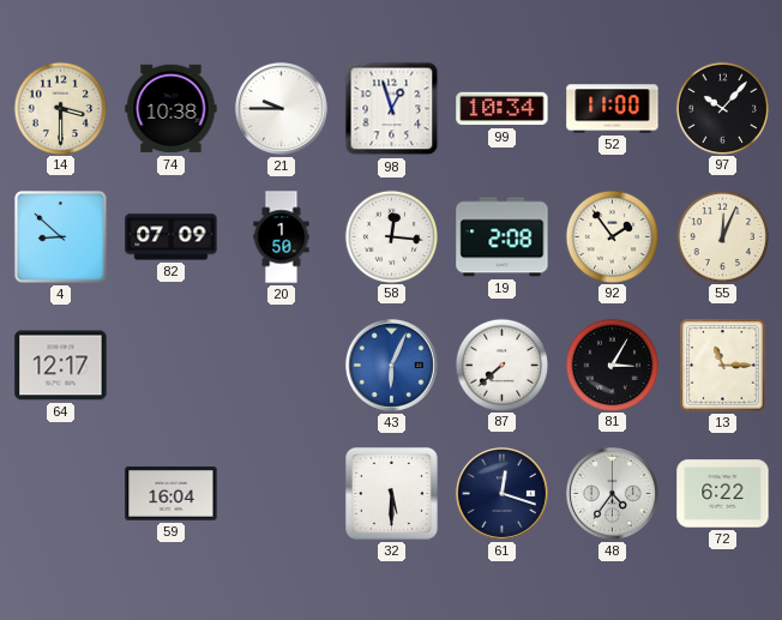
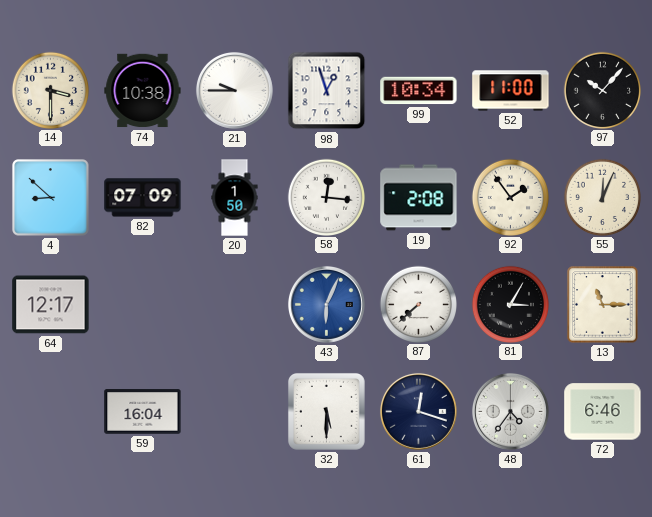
72: 6:22 -> 6:46
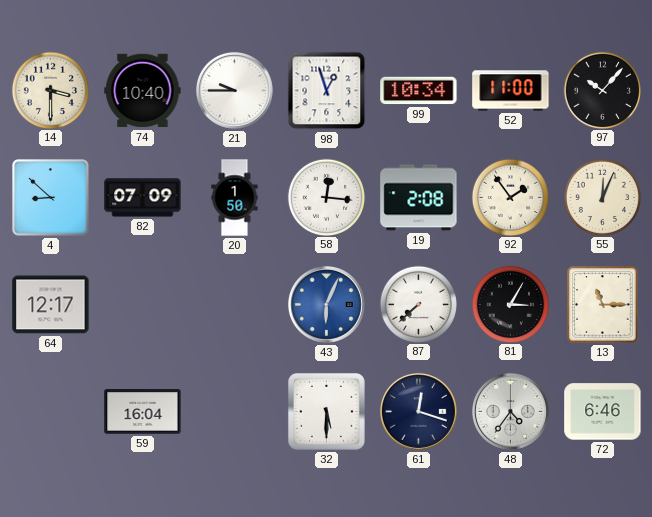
74: 10:38 -> 10:40
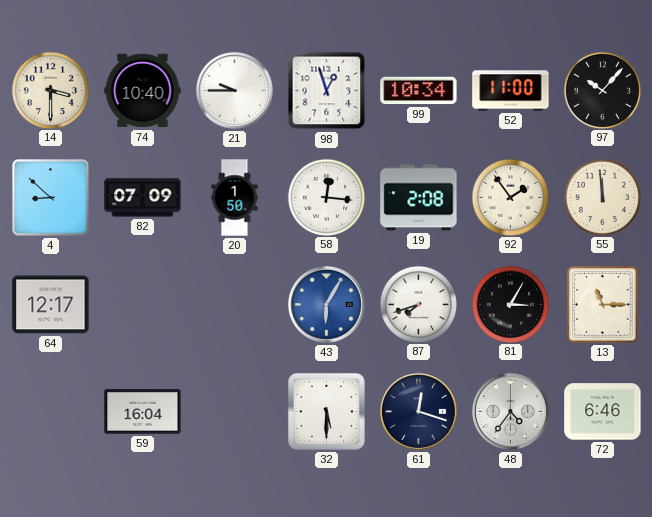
55: 12:04 -> 11:59
43: 6:04 -> 6:05
87: 7:38 -> 7:42
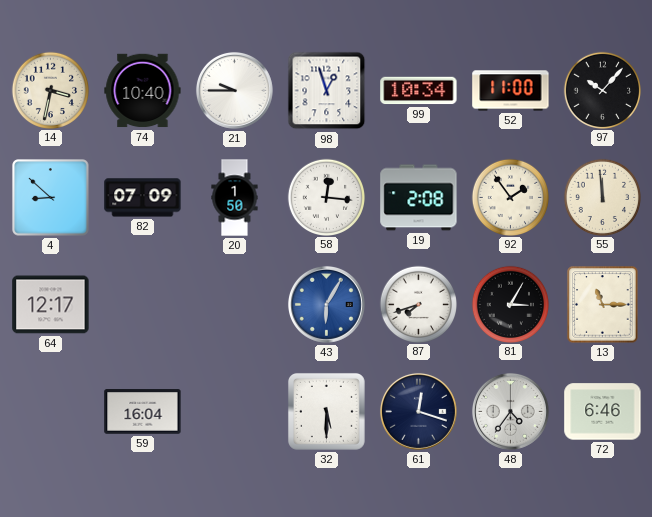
14: 3:30 -> 3:32
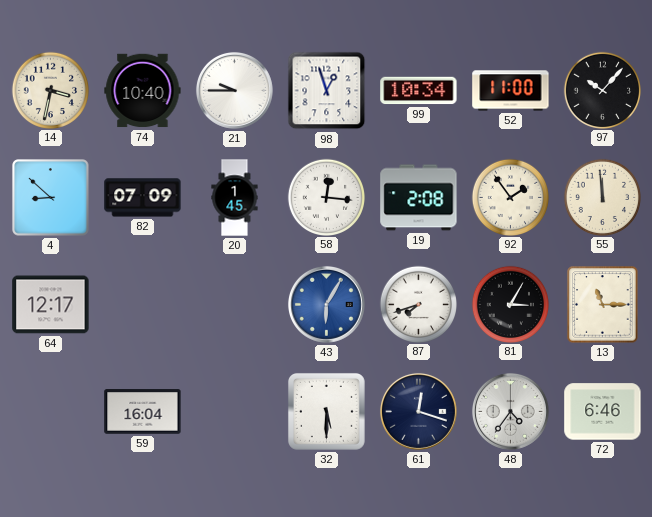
20: 1:50 -> 1:45
